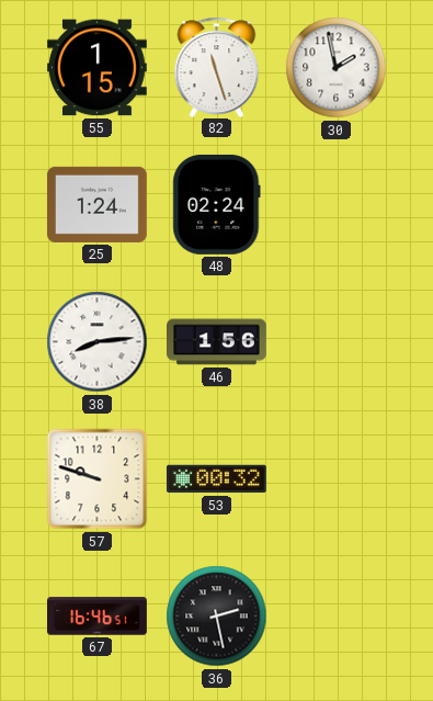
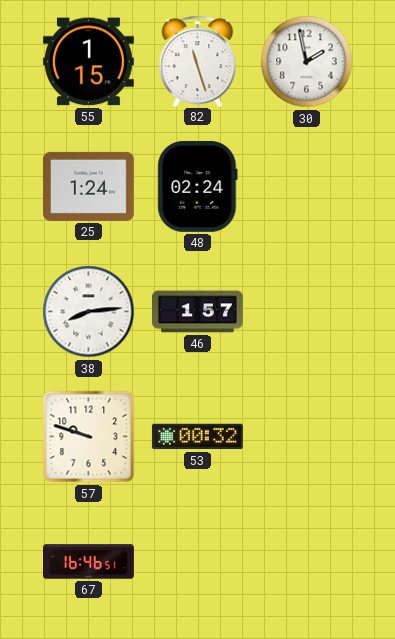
46: 1:56 -> 1:57
36: 2:28 -> none
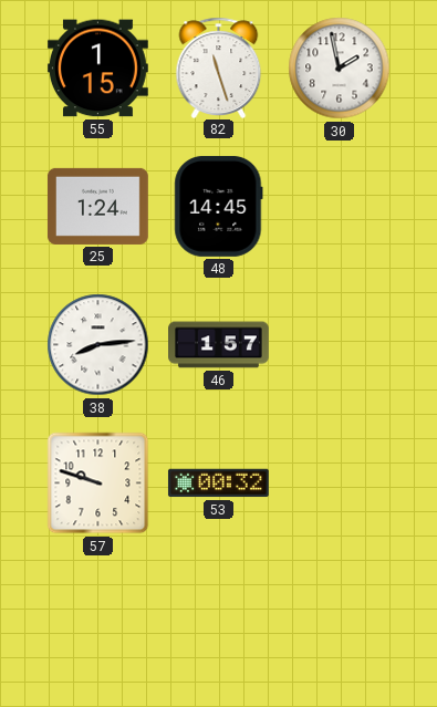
48: 02:24 -> 14:45
67: 16:46 -> none
